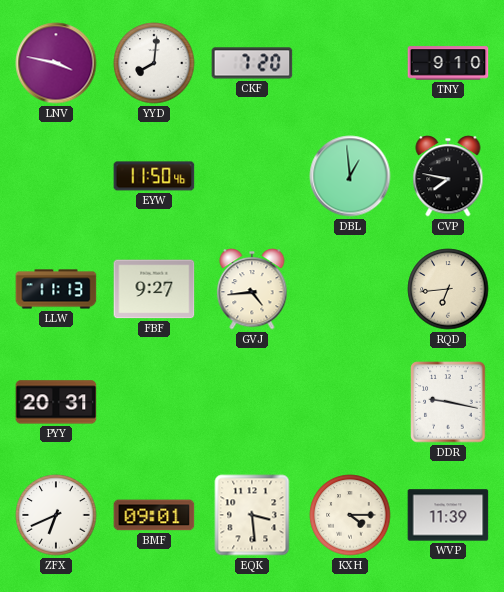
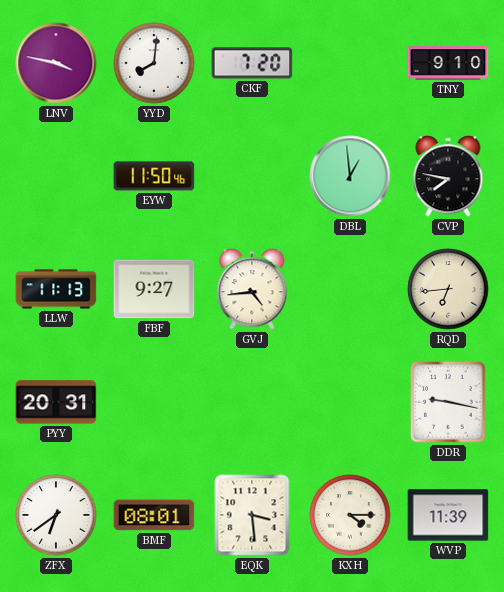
ZFX: 6:41 -> 6:39
BMF: 09:01 -> 08:01
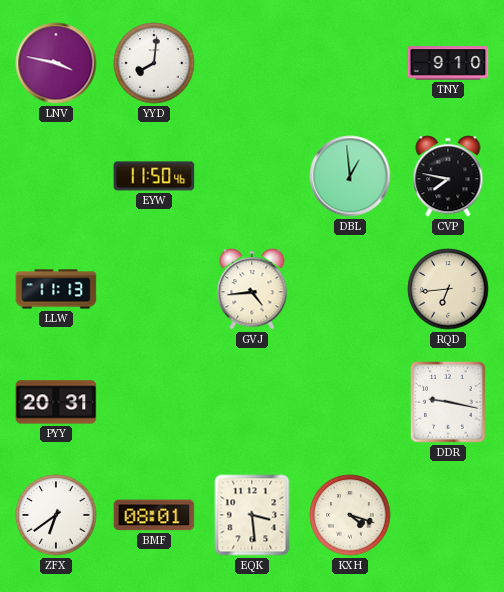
CKF: 7:20 -> none
FBF: 9:27 -> none
KXH: 4:15 -> 4:18
WVP: 11:39 -> none
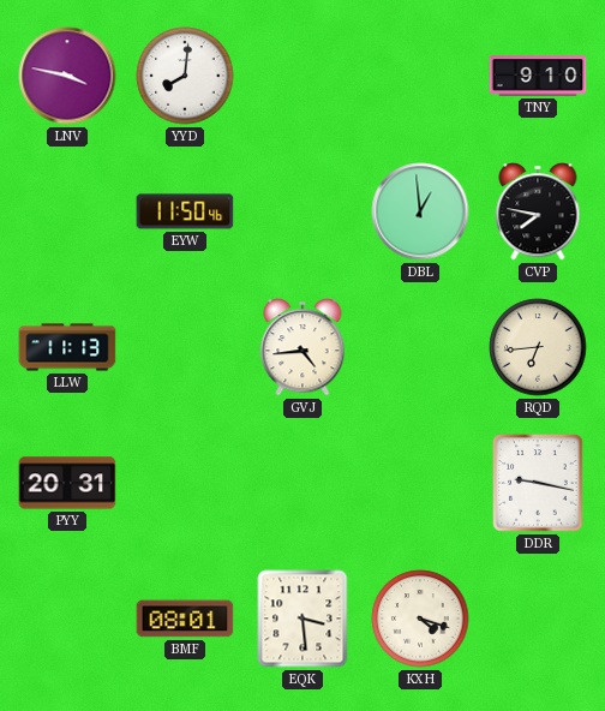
ZFX: 6:39 -> none
